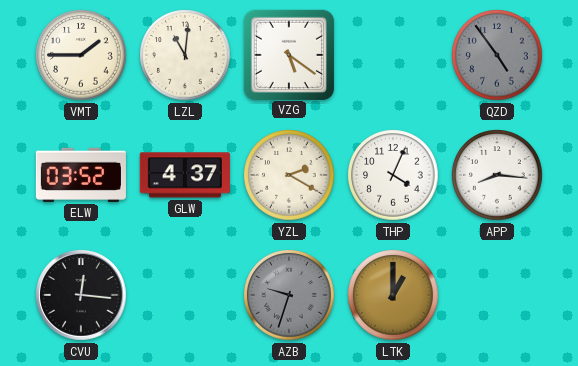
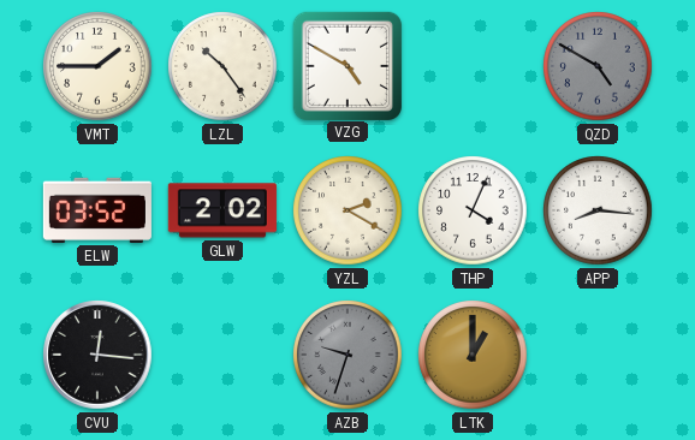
LZL: 11:01 -> 10:24
VZG: 5:21 -> 4:50
QZD: 4:54 -> 4:50
GLW: 4:37 -> 2:02
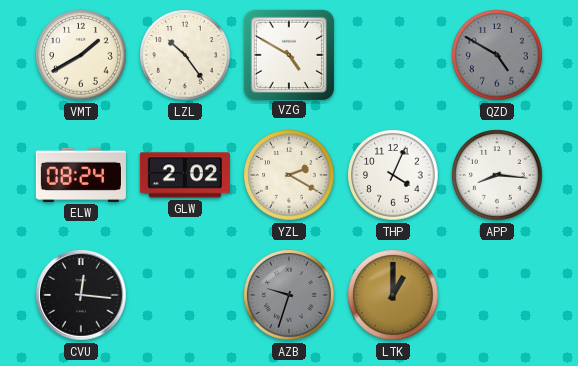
VMT: 1:45 -> 1:40
ELW: 03:52 -> 08:24
